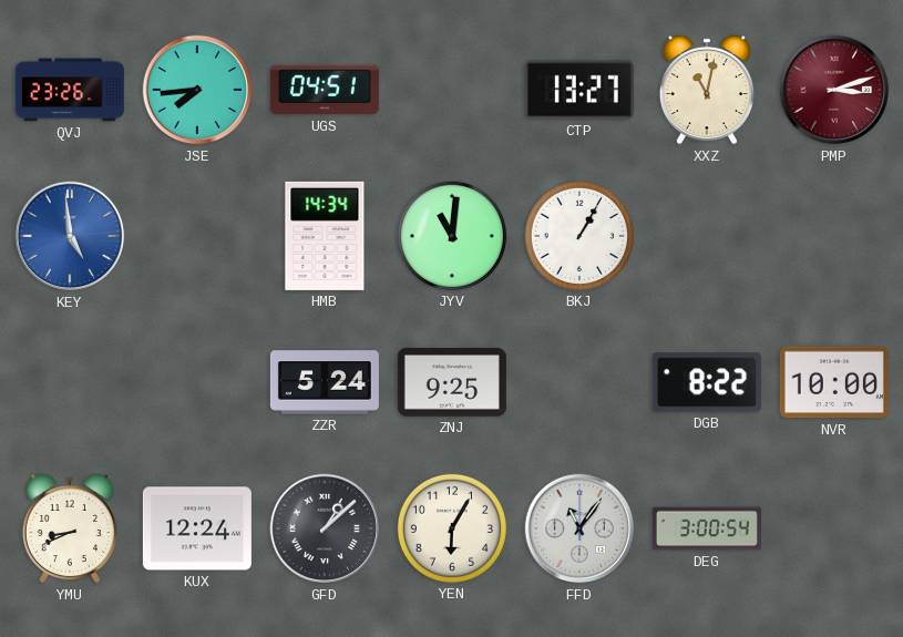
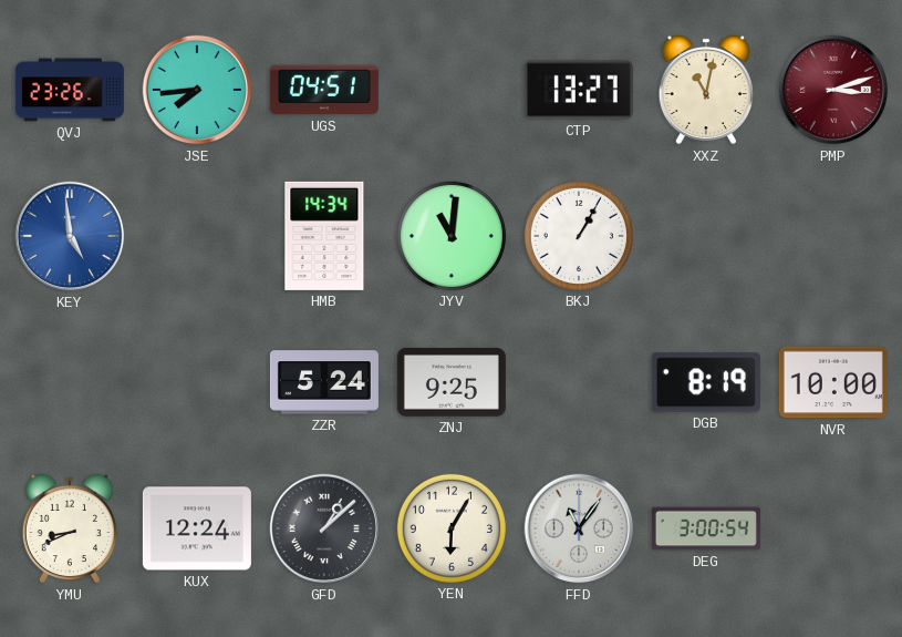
DGB: 8:22 -> 8:19
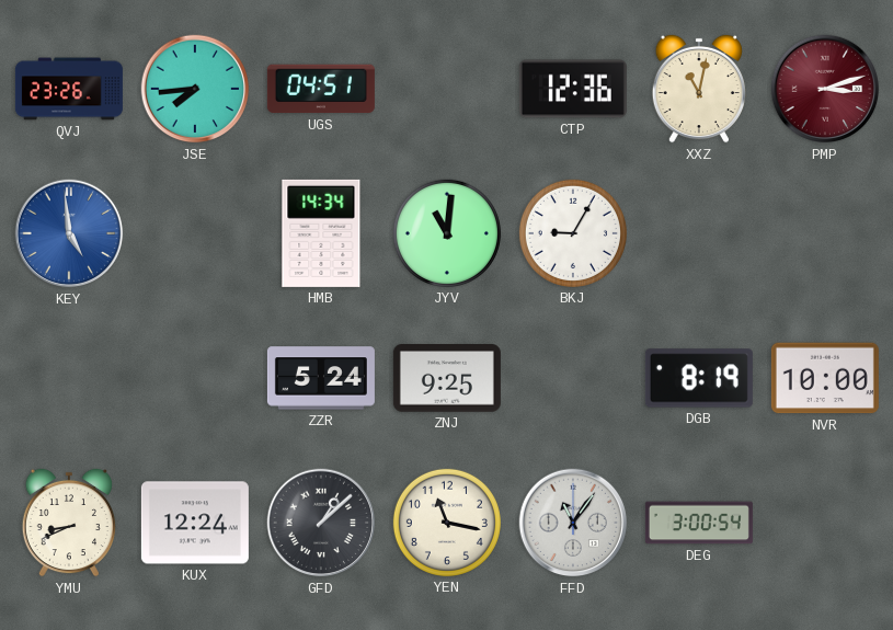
CTP: 13:27 -> 12:36
BKJ: 1:05 -> 9:05
YEN: 6:05 -> 11:17
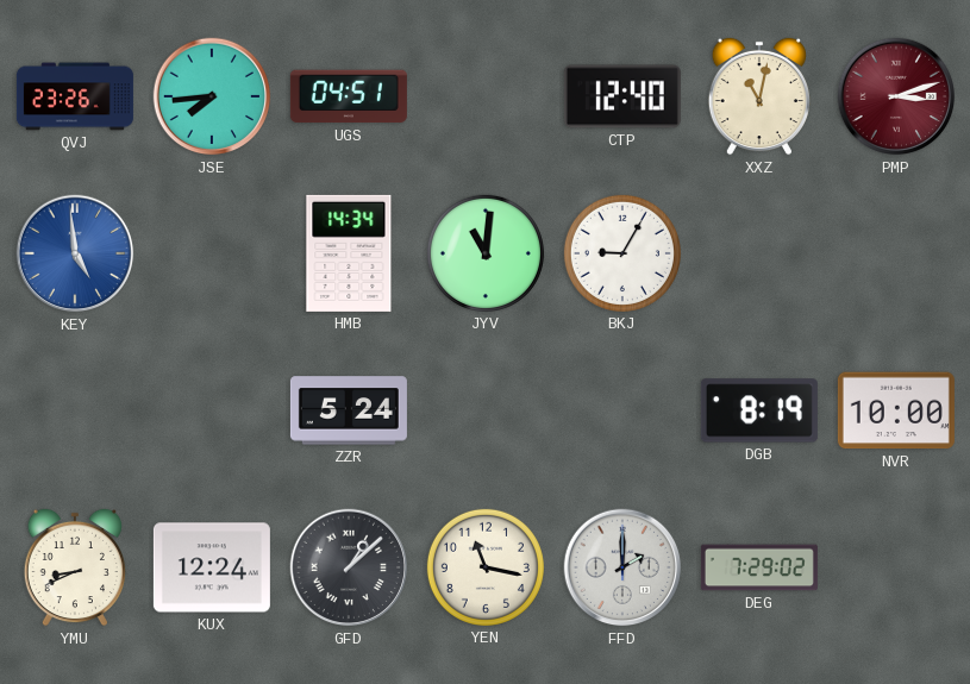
CTP: 12:36 -> 12:40
ZNJ: 9:25 -> none
FFD: 11:06 -> 2:00
DEG: 3:00 -> 7:29
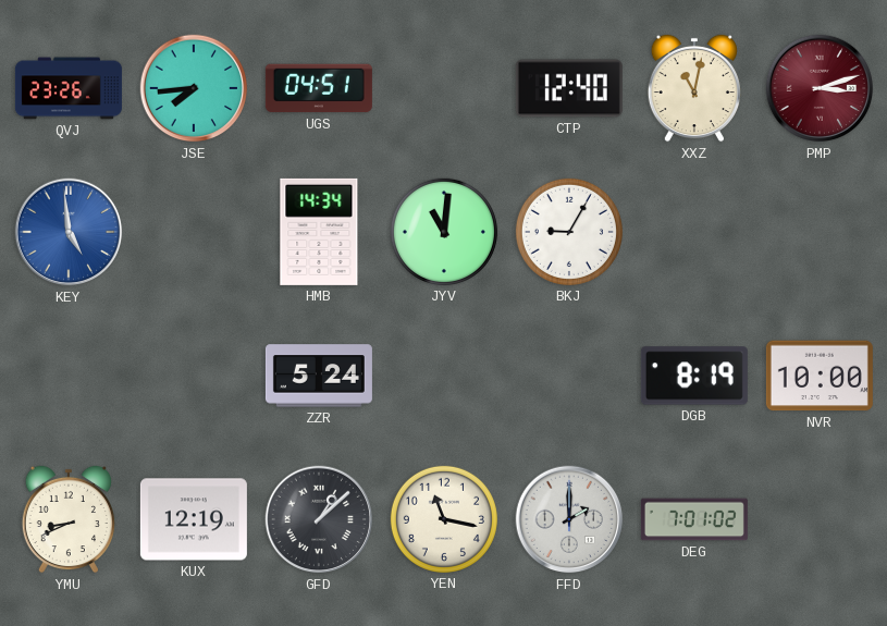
KUX: 12:24 -> 12:19
DEG: 7:29 -> 7:01
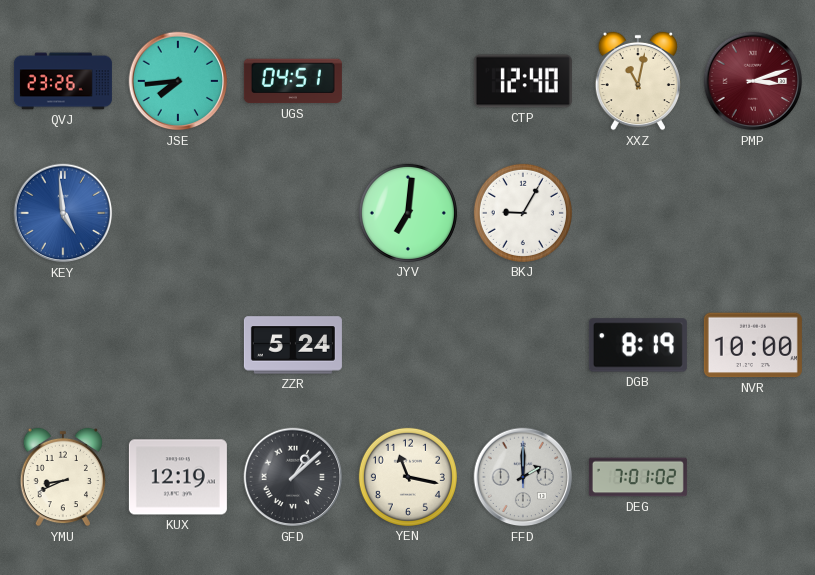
HMB: 14:34 -> none
JYV: 11:01 -> 7:01
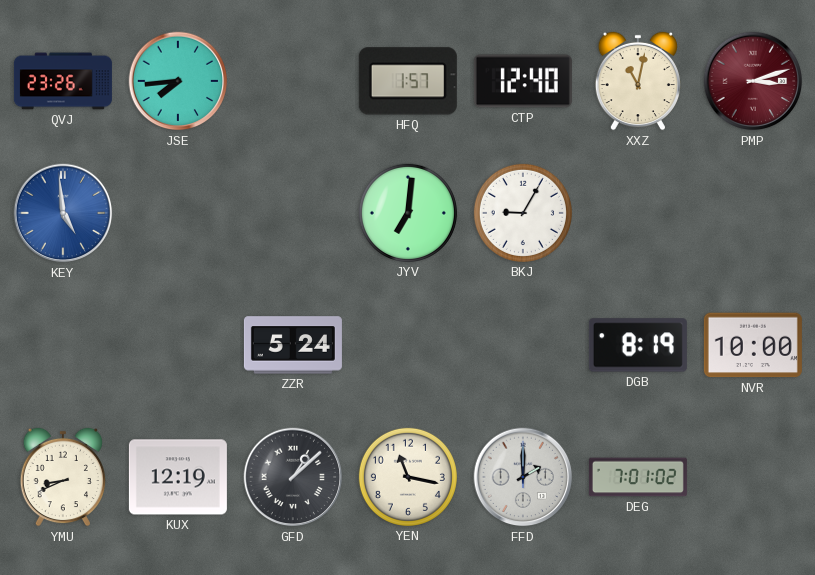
UGS: 04:51 -> none
HFQ: none -> 1:57
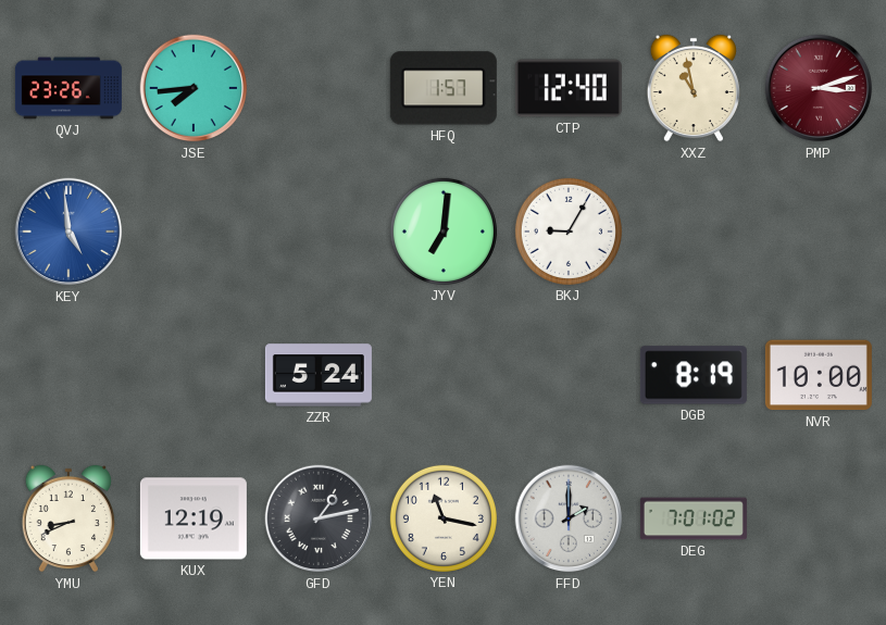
XXZ: 11:02 -> 10:58
GFD: 1:08 -> 1:13
